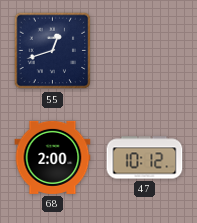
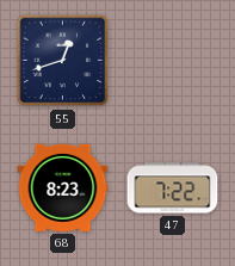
68: 2:00 -> 8:23
47: 10:12 -> 7:22
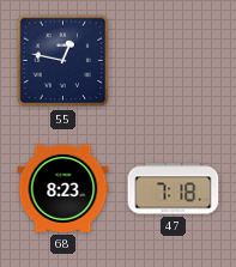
55: 12:42 -> 12:47
47: 7:22 -> 7:18
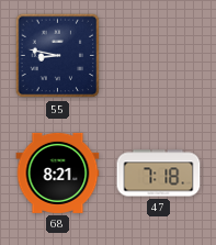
55: 12:47 -> 8:47
68: 8:23 -> 8:21
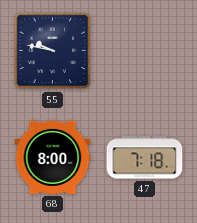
55: 8:47 -> 9:47
68: 8:21 -> 8:00
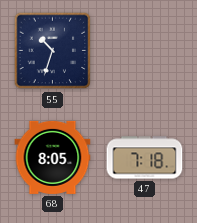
55: 9:47 -> 10:33
68: 8:00 -> 8:05
